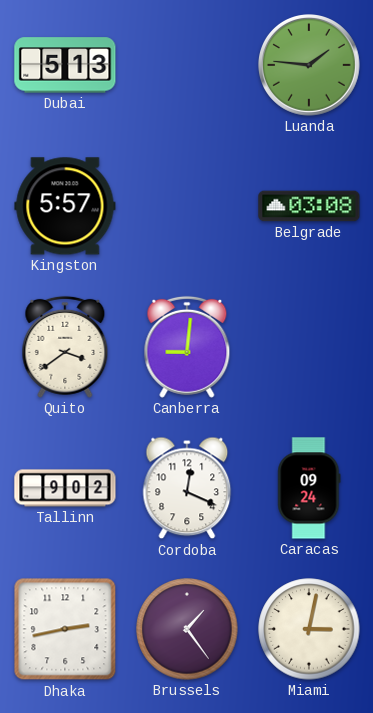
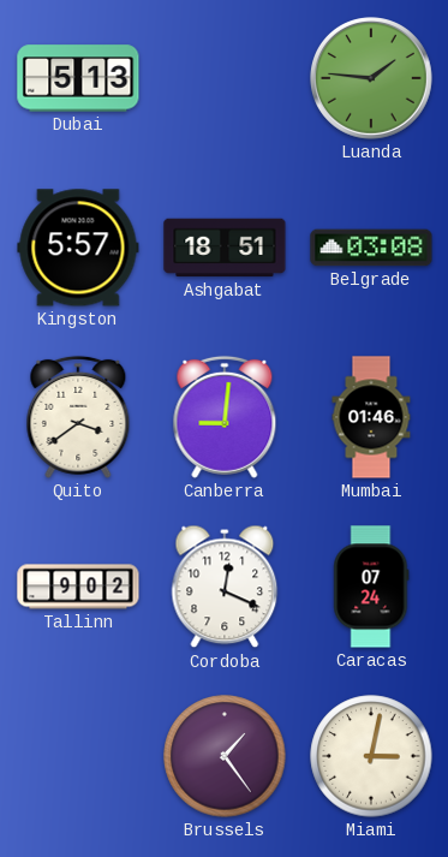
Ashgabat: none -> 18:51
Mumbai: none -> 01:46
Caracas: 09:24 -> 07:24
Dhaka: 2:43 -> none
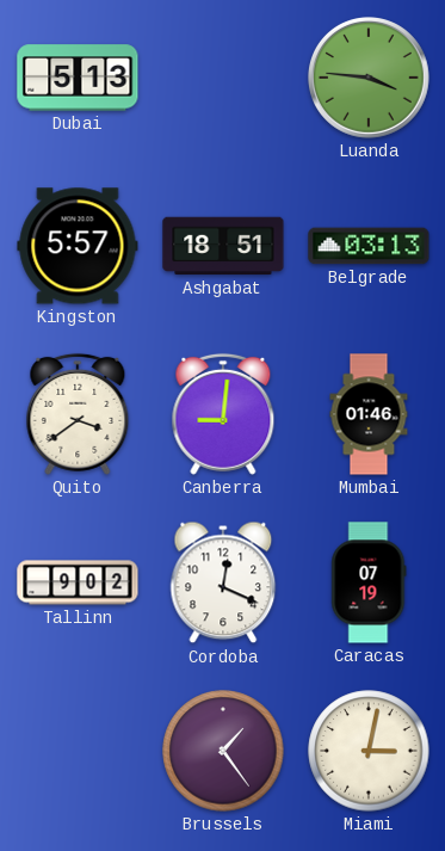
Luanda: 1:46 -> 3:46
Belgrade: 03:08 -> 03:13
Caracas: 07:24 -> 07:19
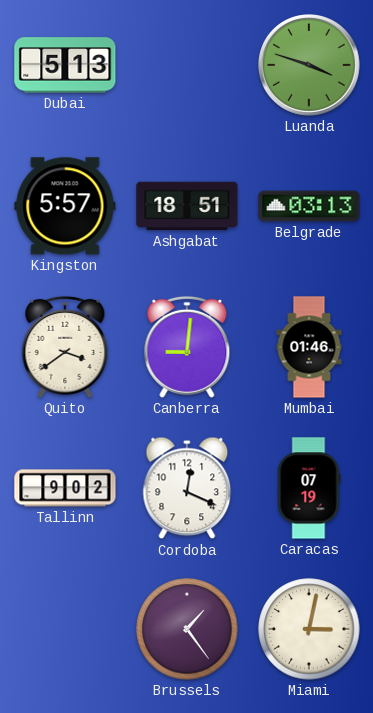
Luanda: 3:46 -> 3:48
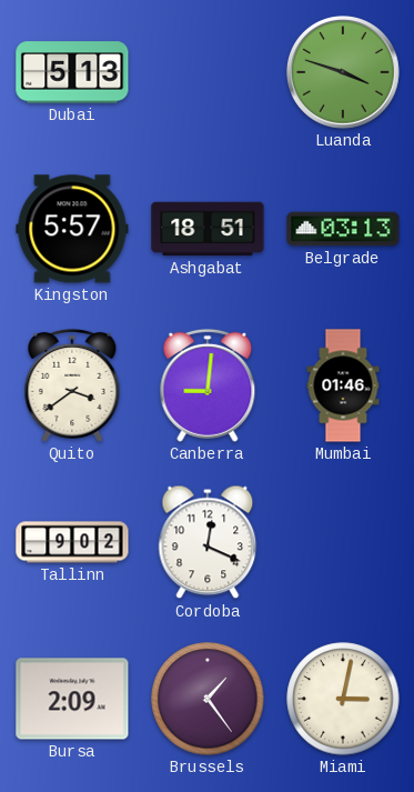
Caracas: 07:19 -> none
Bursa: none -> 2:09
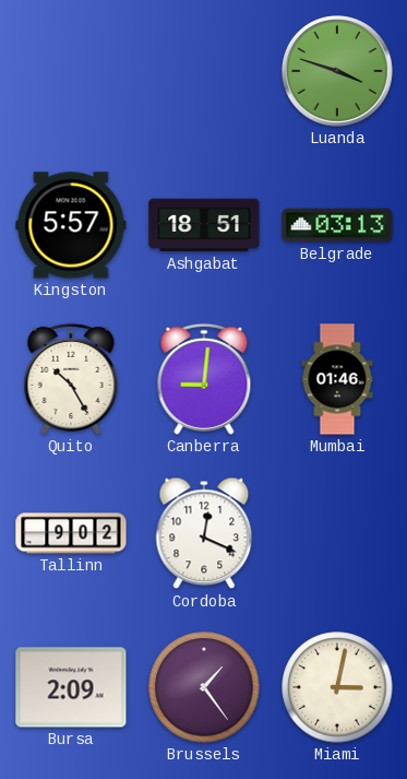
Dubai: 5:13 -> none
Quito: 3:39 -> 10:25
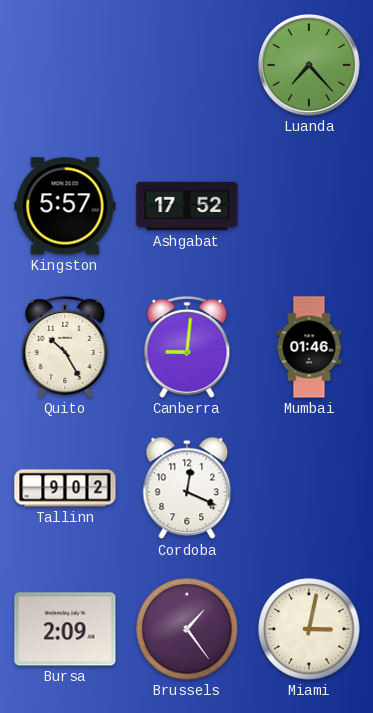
Luanda: 3:48 -> 7:23
Ashgabat: 18:51 -> 17:52
Belgrade: 03:13 -> none
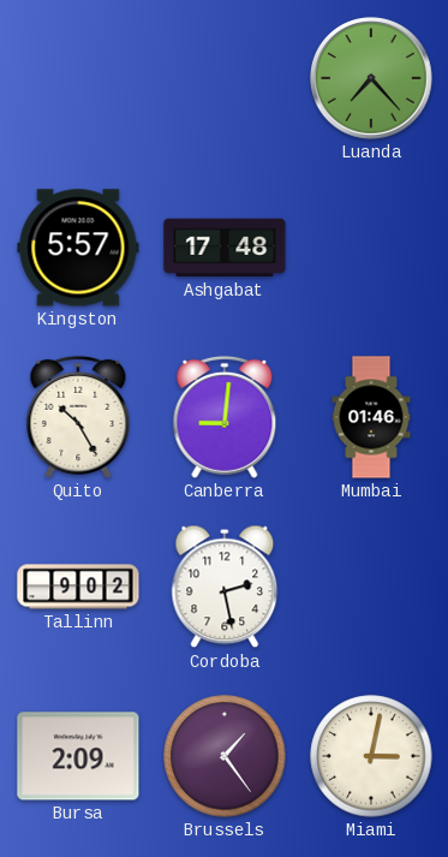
Ashgabat: 17:52 -> 17:48
Cordoba: 12:19 -> 2:28
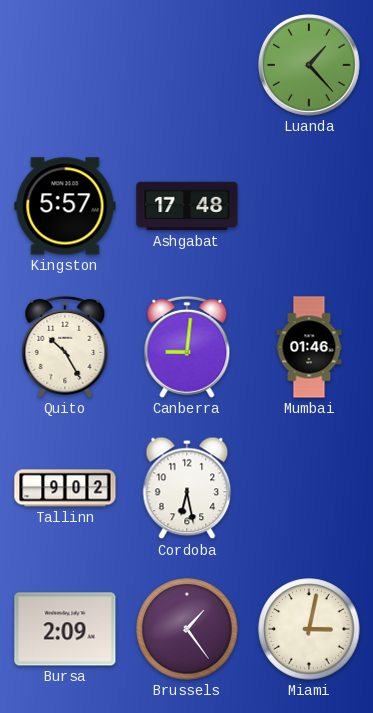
Luanda: 7:23 -> 1:23
Cordoba: 2:28 -> 6:28
